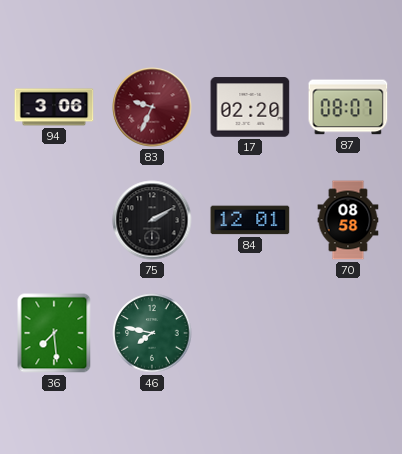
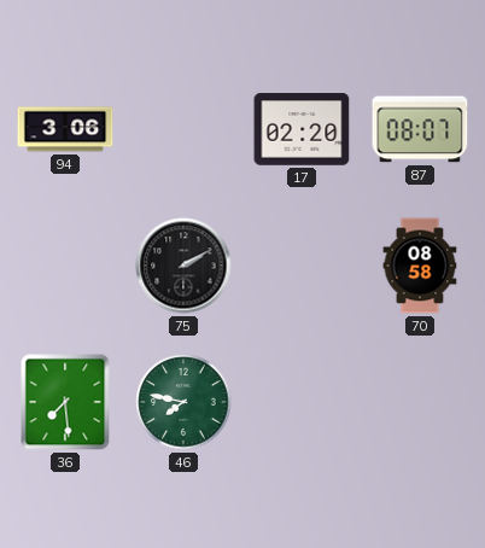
83: 9:34 -> none
84: 12:01 -> none
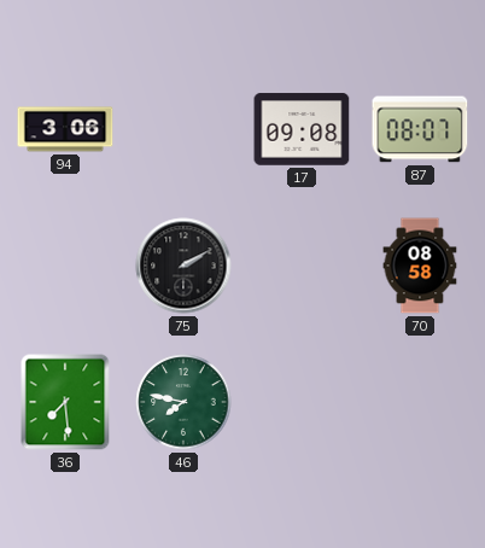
17: 02:20 -> 09:08
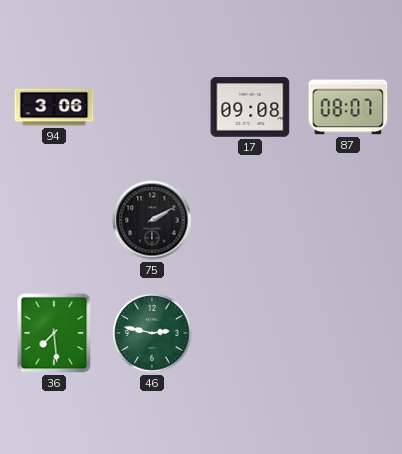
70: 08:58 -> none
46: 7:47 -> 2:47
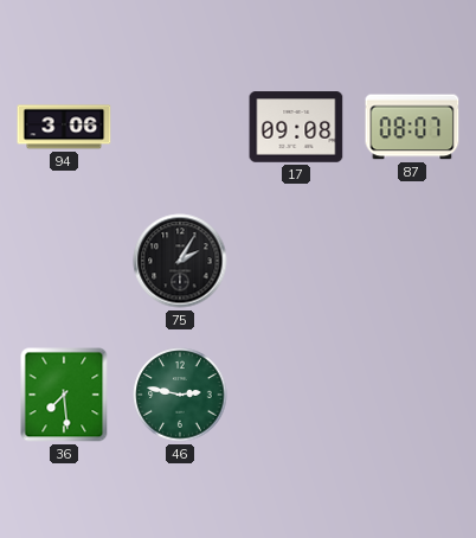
75: 2:10 -> 2:05
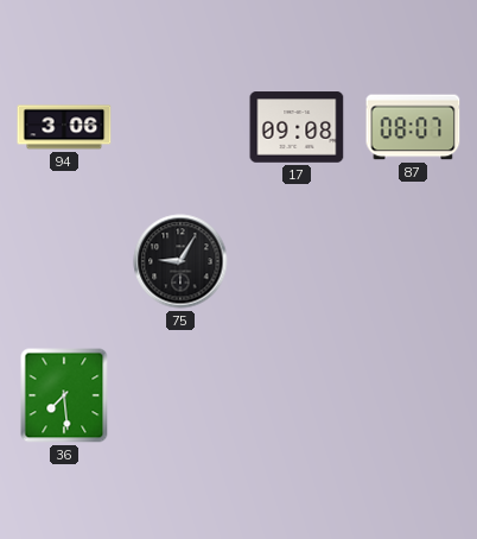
75: 2:05 -> 9:05
46: 2:47 -> none
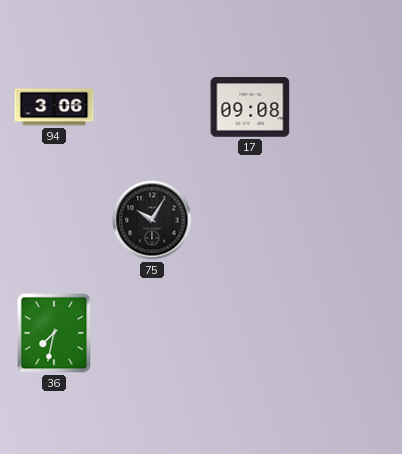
87: 08:07 -> none
75: 9:05 -> 10:05
36: 7:29 -> 7:32
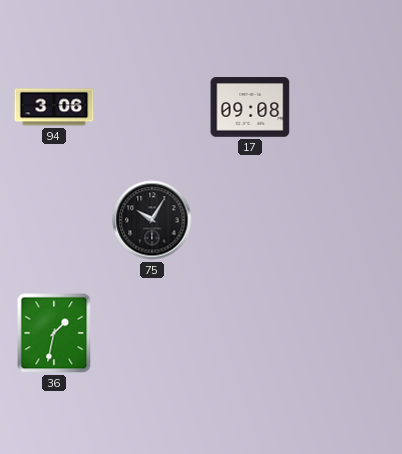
36: 7:32 -> 1:32
